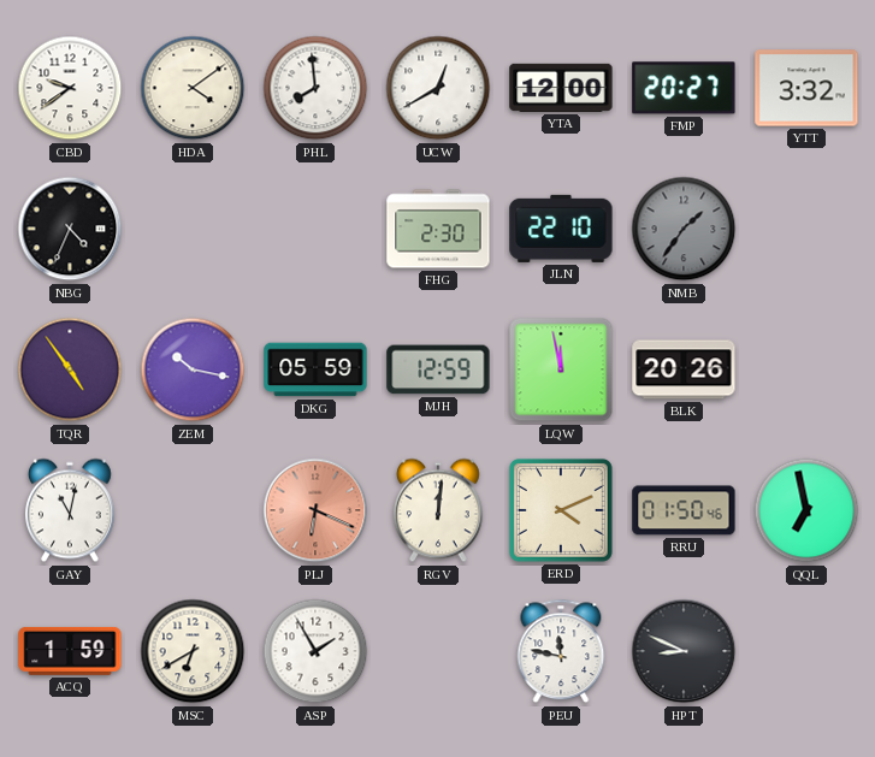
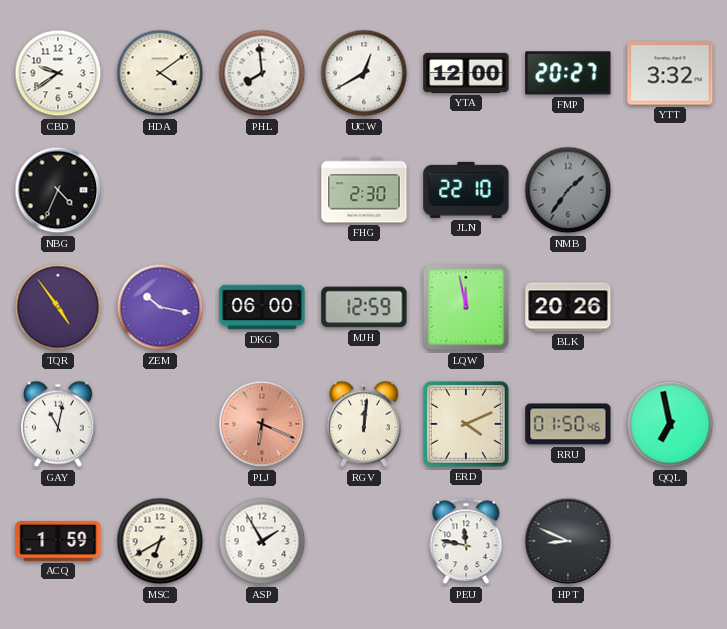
DKG: 05:59 -> 06:00
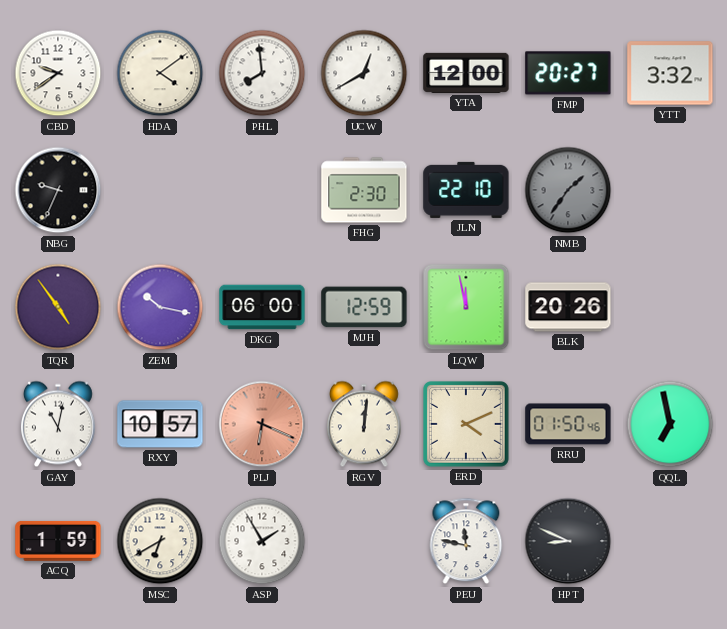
NBG: 4:34 -> 9:34
RXY: none -> 10:57
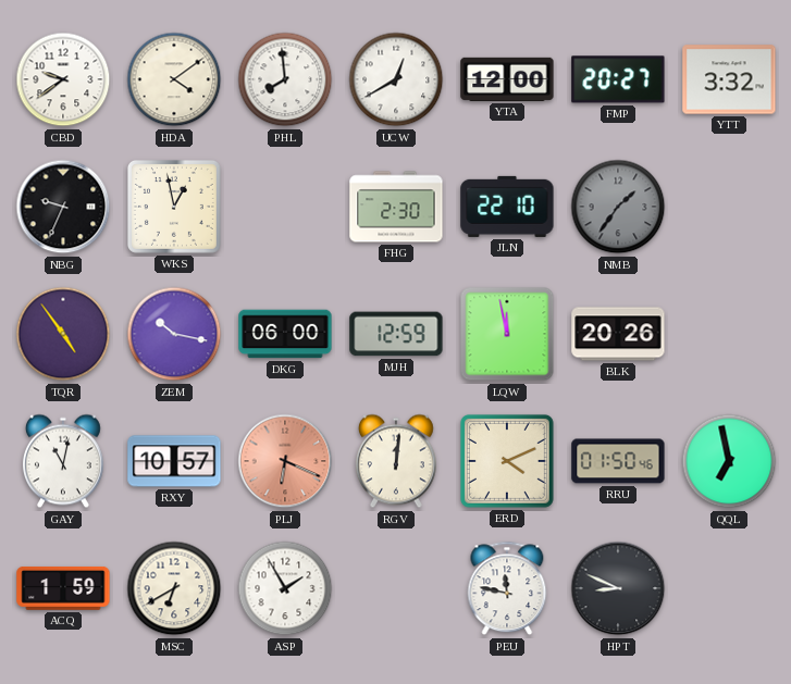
WKS: none -> 12:58
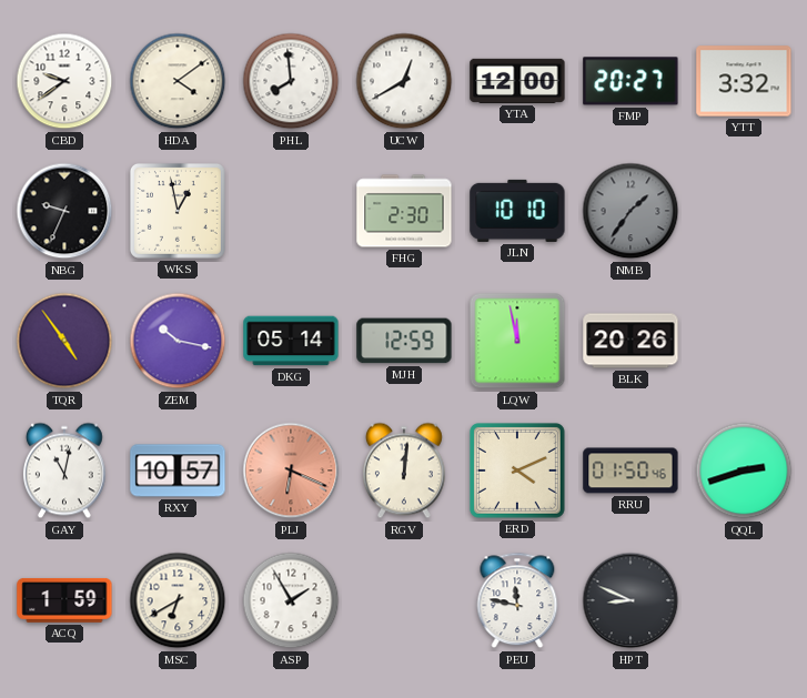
JLN: 22:10 -> 10:10
DKG: 06:00 -> 05:14
QQL: 6:58 -> 2:42
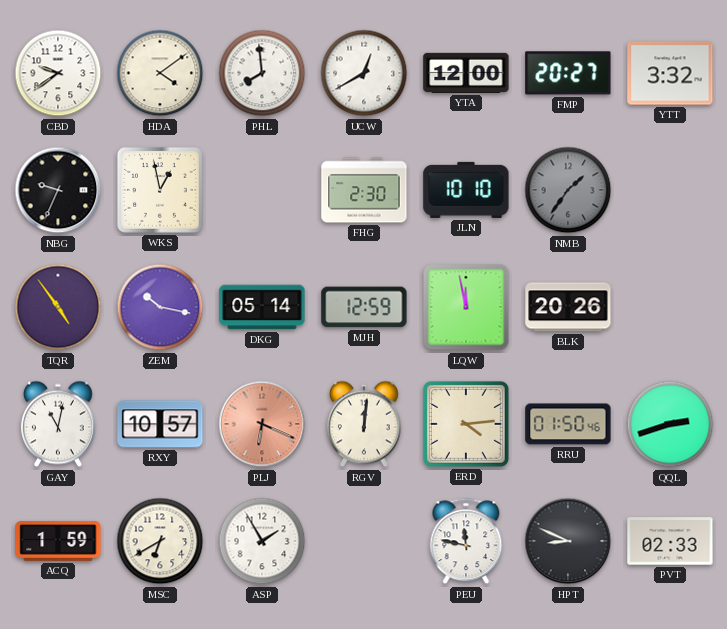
ERD: 4:11 -> 4:14
PVT: none -> 02:33
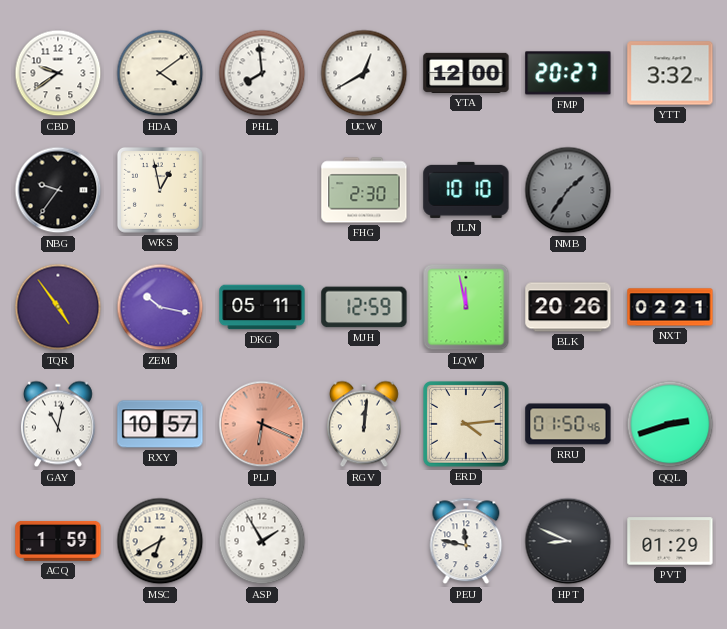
NBG: 9:34 -> 9:36
DKG: 05:14 -> 05:11
NXT: none -> 02:21
PVT: 02:33 -> 01:29
